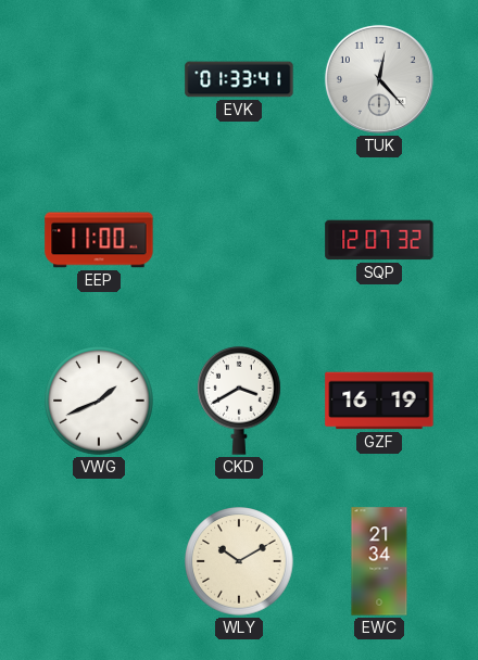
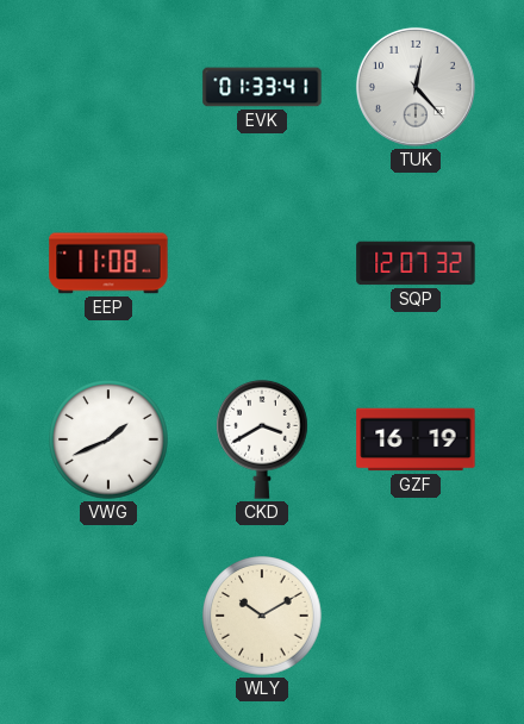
EEP: 11:00 -> 11:08
EWC: 21:34 -> none
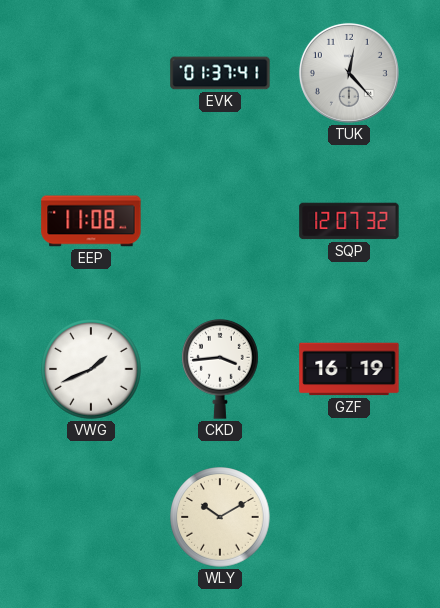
EVK: 01:33 -> 01:37
CKD: 3:40 -> 3:44
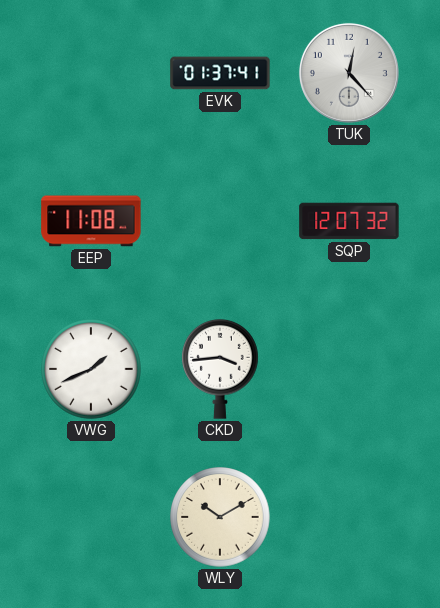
GZF: 16:19 -> none
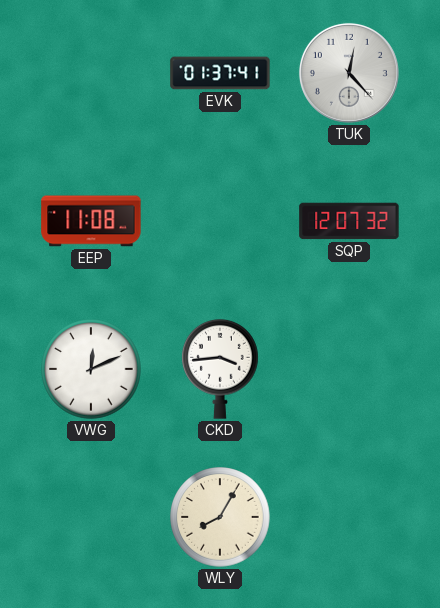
VWG: 1:41 -> 12:11
WLY: 10:10 -> 8:05
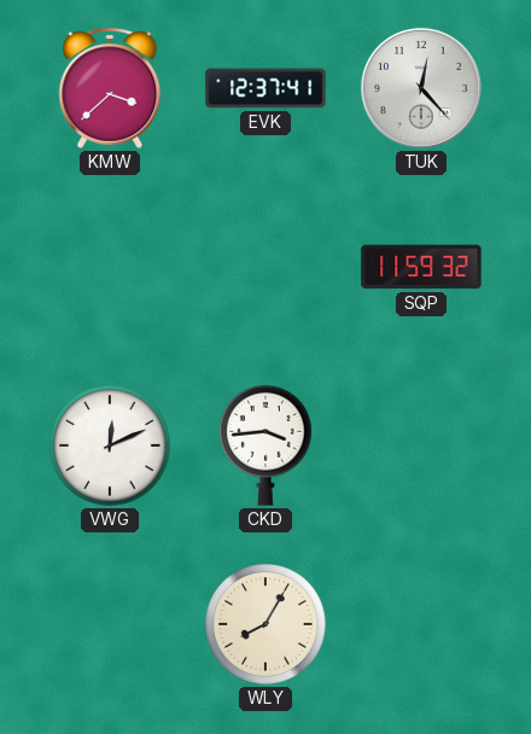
KMW: none -> 3:38
EVK: 01:37 -> 12:37
EEP: 11:08 -> none
SQP: 12:07 -> 11:59
